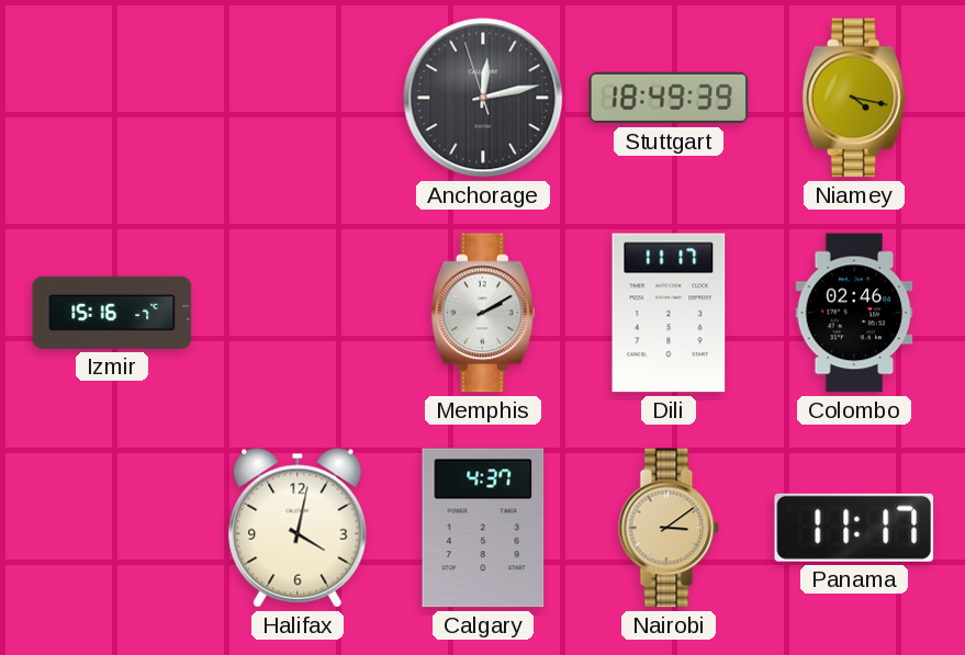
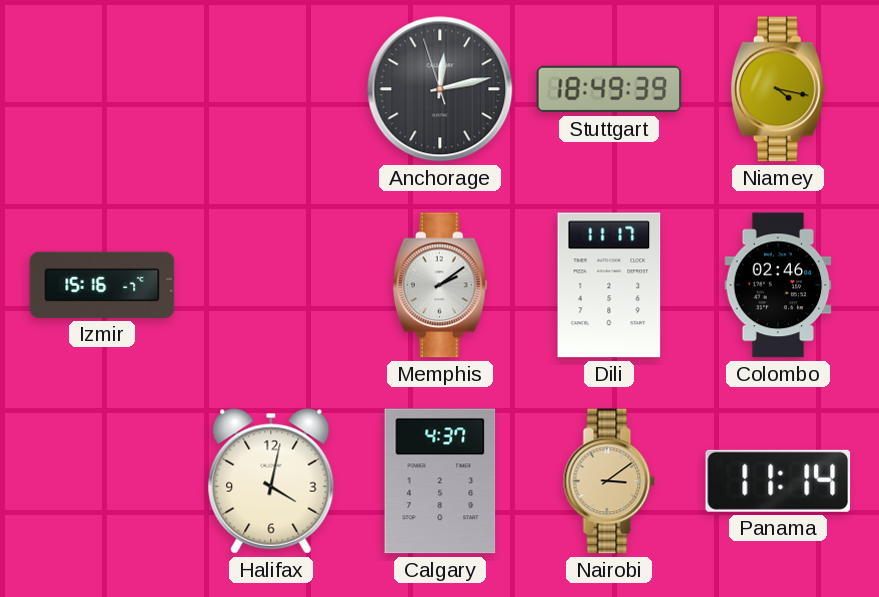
Memphis: 2:10 -> 2:09
Panama: 11:17 -> 11:14
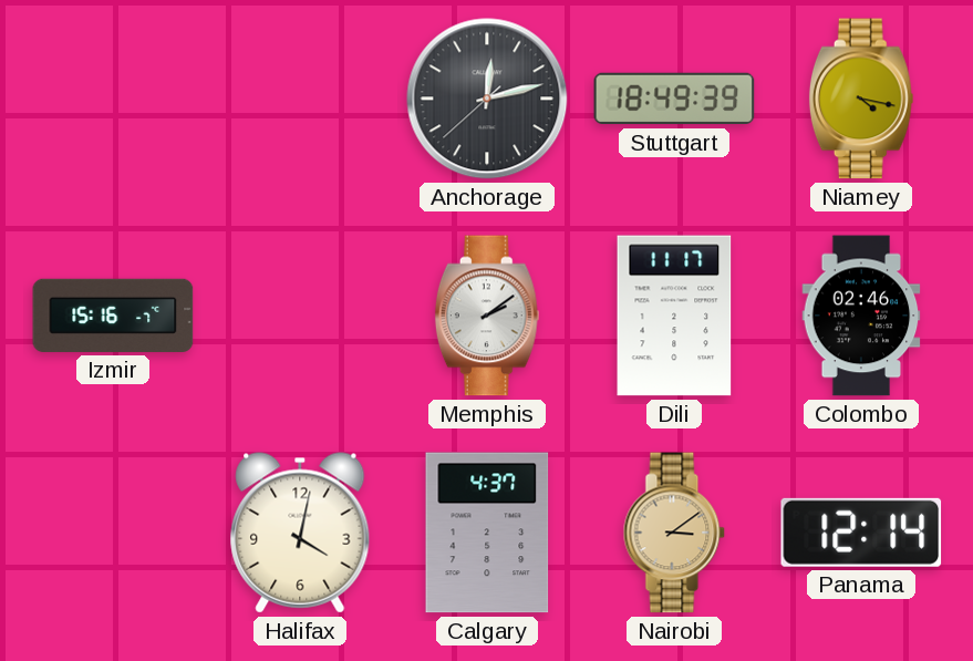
Anchorage: 12:12:57 -> 12:12:38
Panama: 11:14 -> 12:14
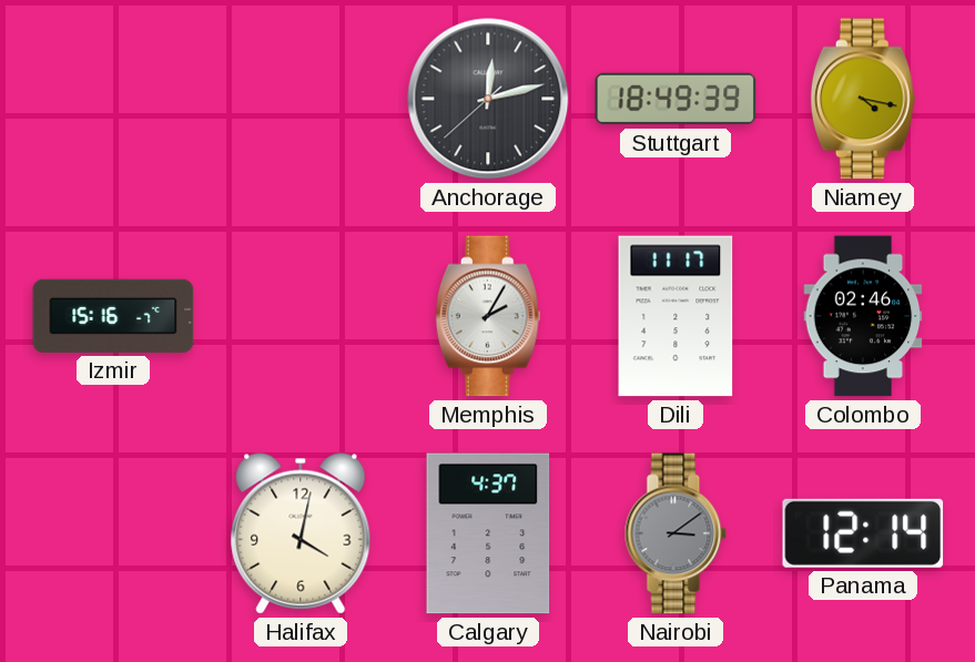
Memphis: 2:09 -> 2:05
Nairobi dial: champagne -> grey
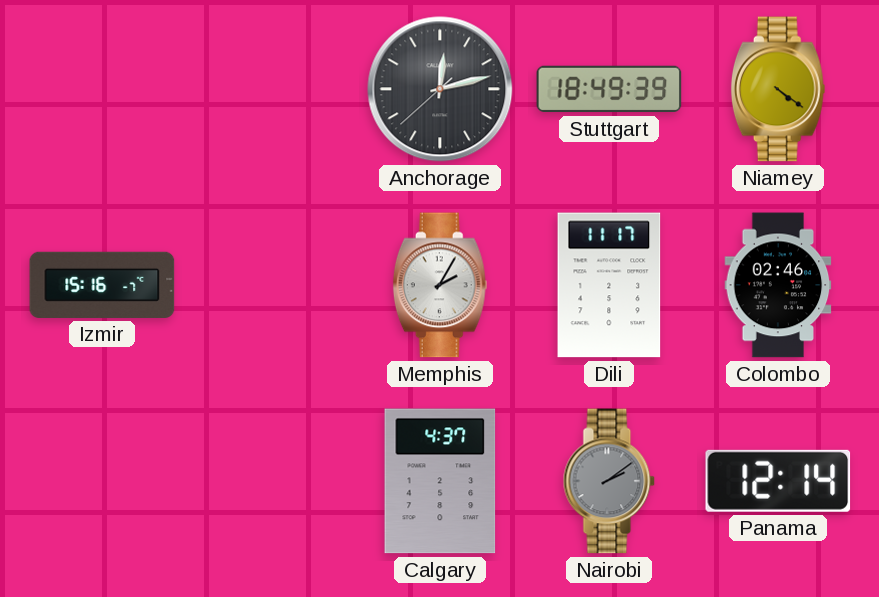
Niamey: 4:17 -> 4:21
Halifax: 4:02 -> none
Nairobi: 3:09 -> 2:09
